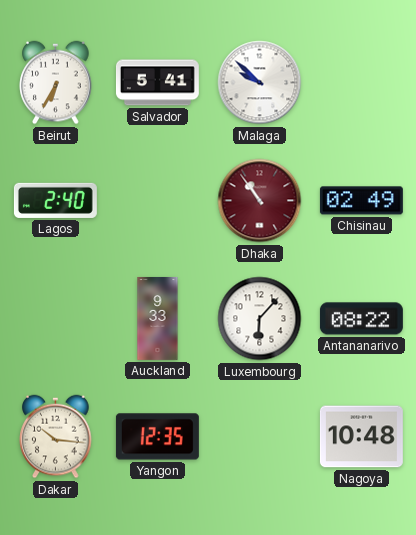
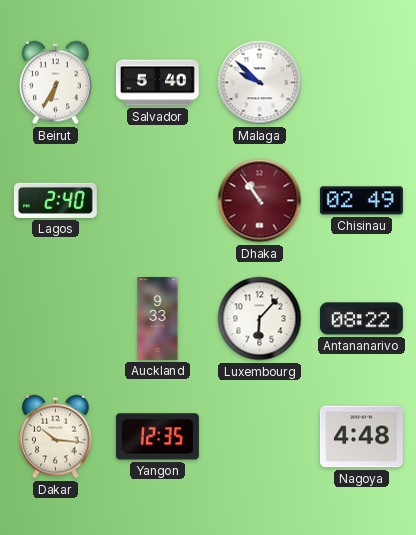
Salvador: 5:41 -> 5:40
Nagoya: 10:48 -> 4:48
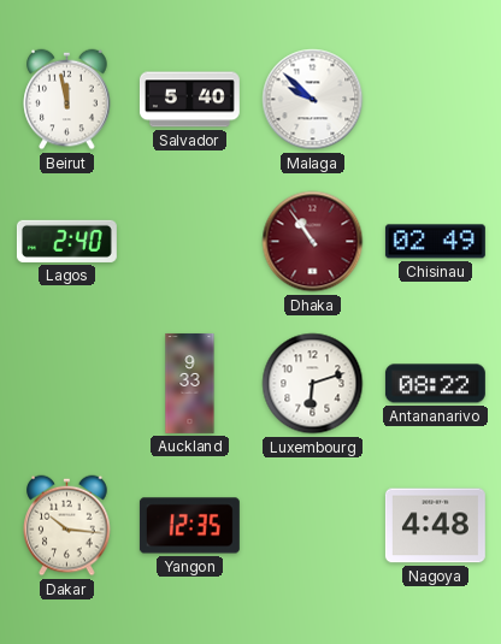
Beirut: 6:35 -> 11:58
Luxembourg: 6:07 -> 6:12
